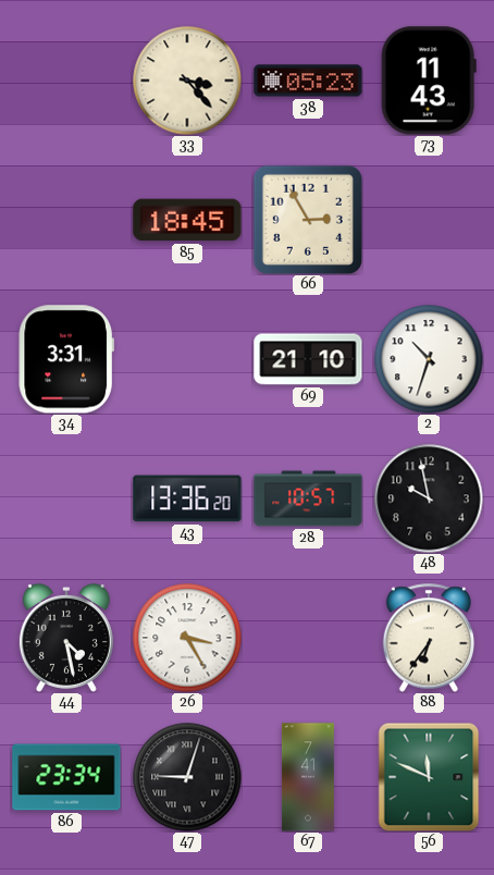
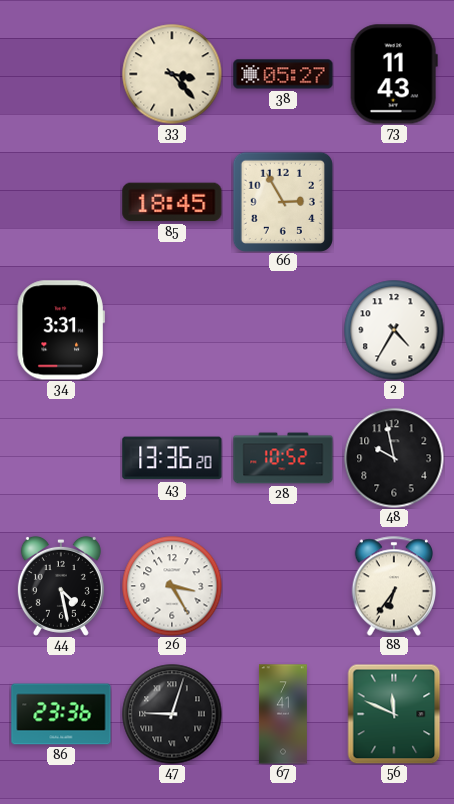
38: 05:23 -> 05:27
69: 21:10 -> none
2: 10:33 -> 4:35
28: 10:57 -> 10:52
86: 23:34 -> 23:36
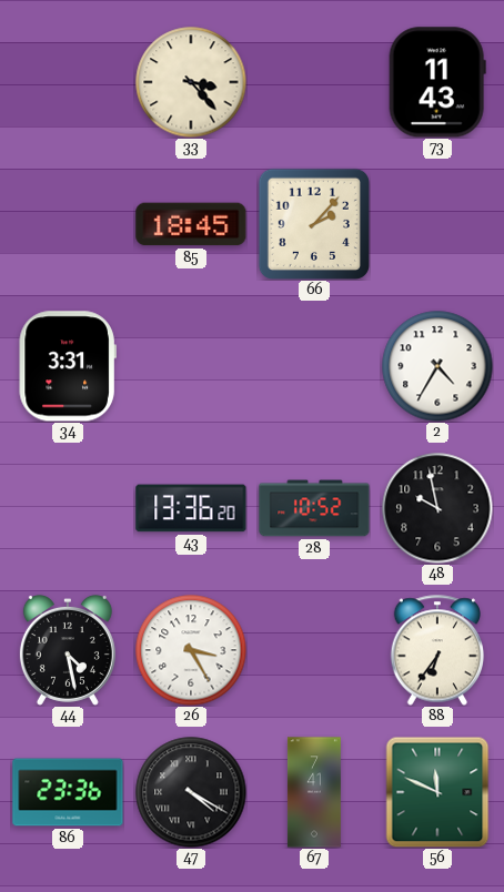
38: 05:27 -> none
66: 2:55 -> 2:07
47: 9:03 -> 4:20
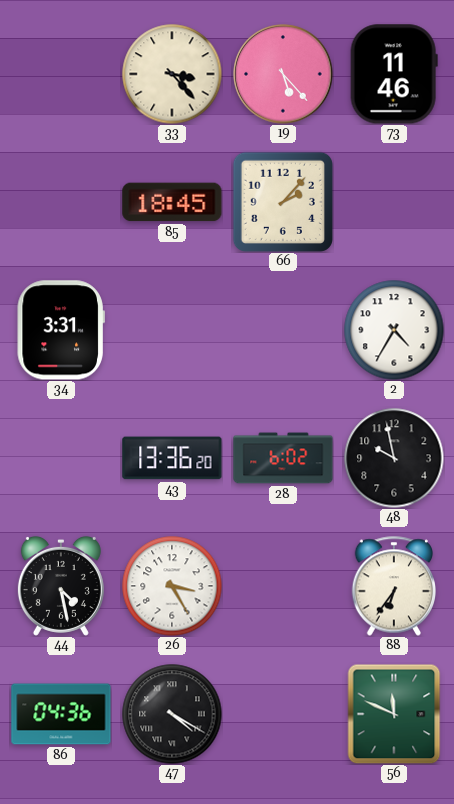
19: none -> 5:23
73: 11:43 -> 11:46
28: 10:52 -> 6:02
86: 23:36 -> 04:36
67: 7:41 -> none
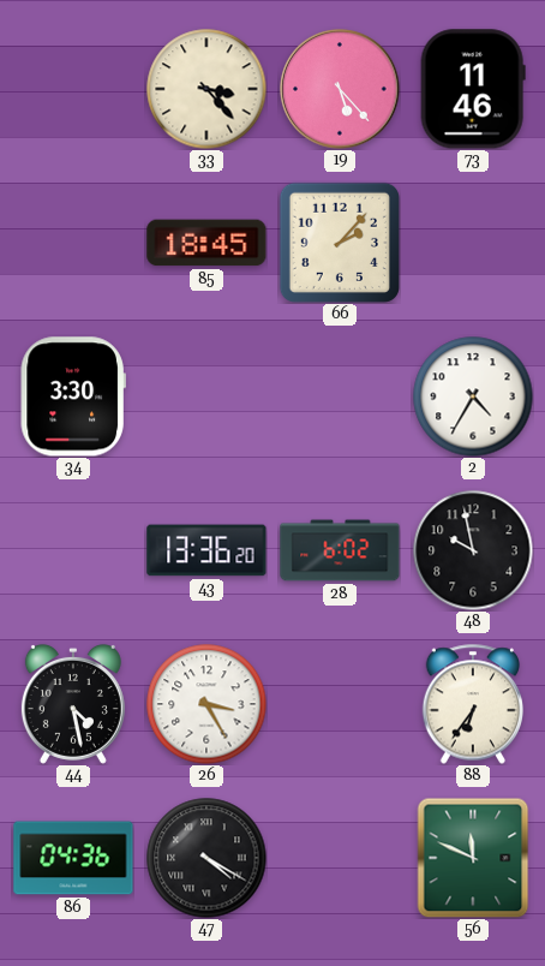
34: 3:31 -> 3:30
